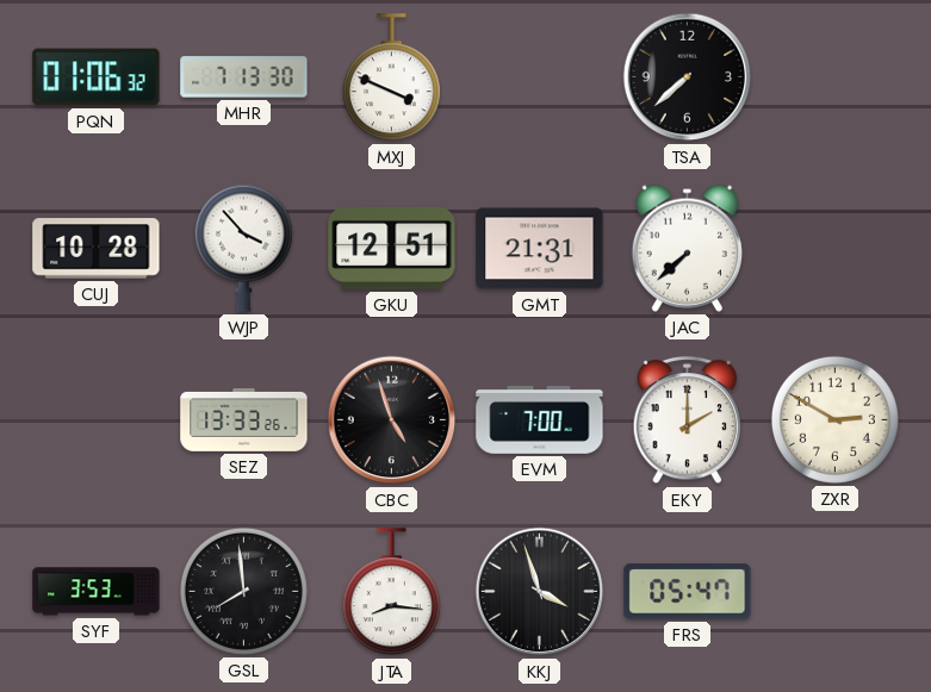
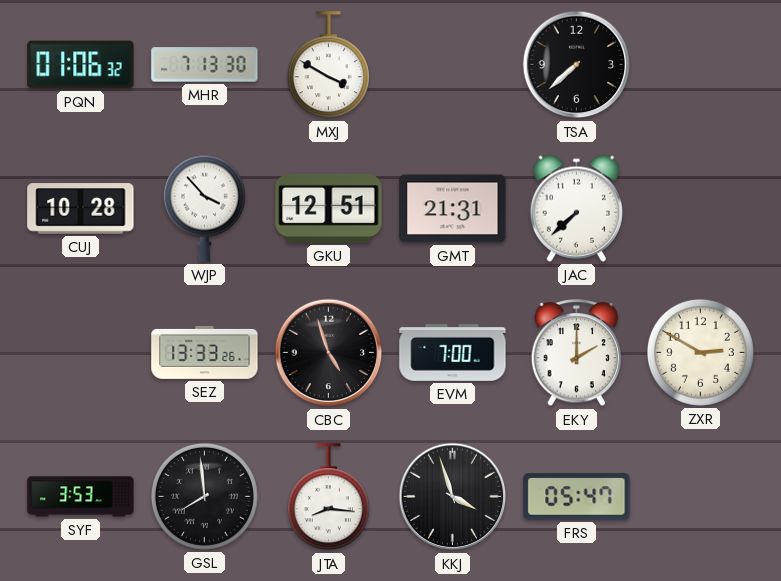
MXJ: 3:49 -> 3:50
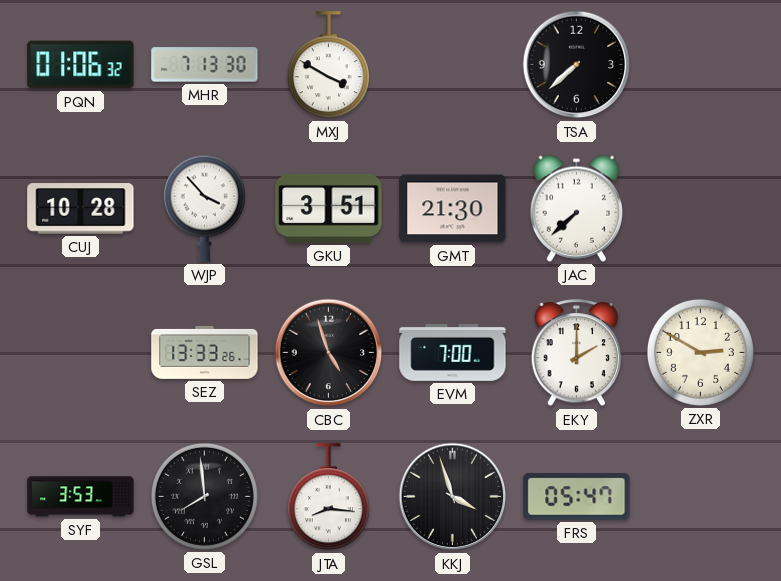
GKU: 12:51 -> 3:51
GMT: 21:31 -> 21:30
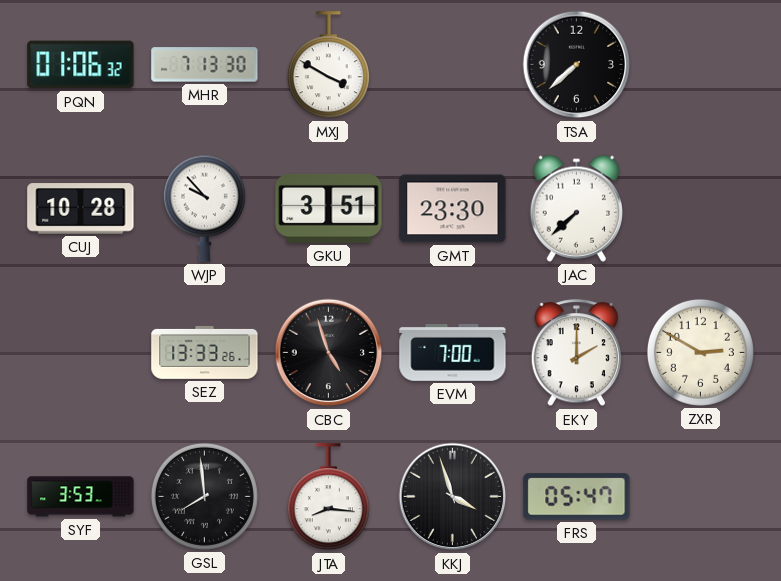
WJP: 3:53 -> 9:53
GMT: 21:30 -> 23:30
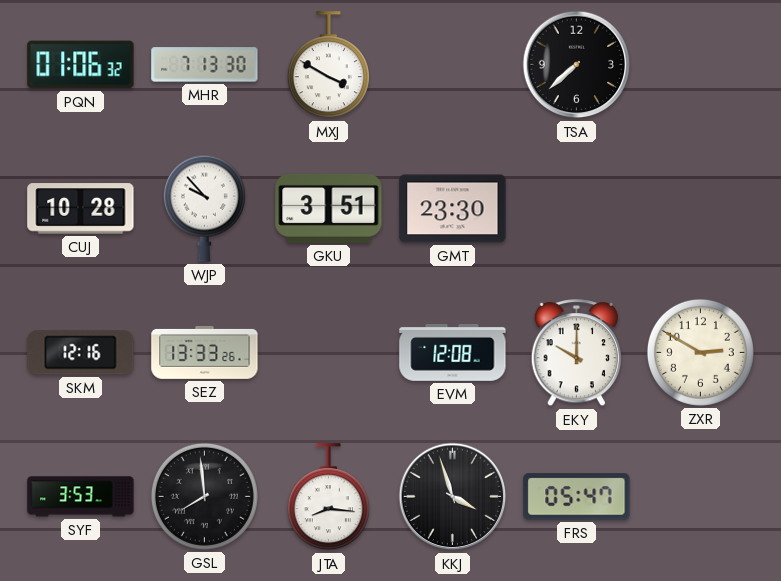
JAC: 7:38 -> none
SKM: none -> 12:16
CBC: 4:57 -> none
EVM: 7:00 -> 12:08
EKY: 2:00 -> 10:00
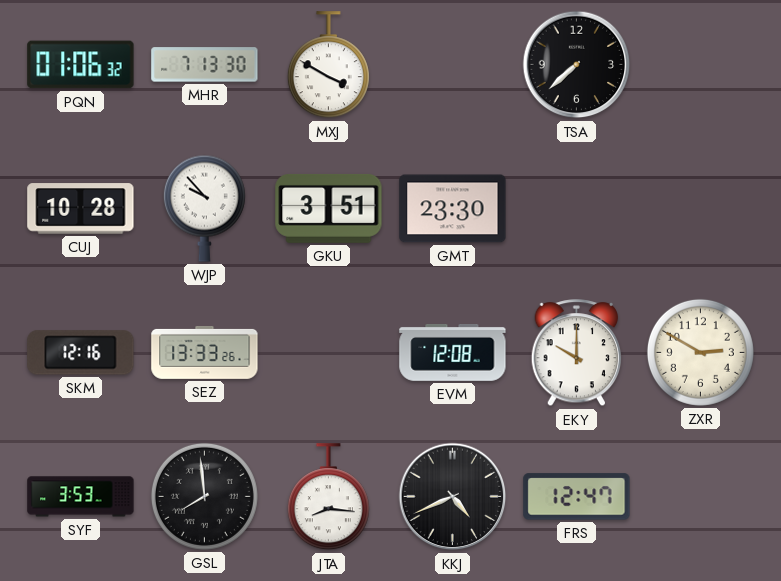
KKJ: 3:57 -> 4:41
FRS: 05:47 -> 12:47
